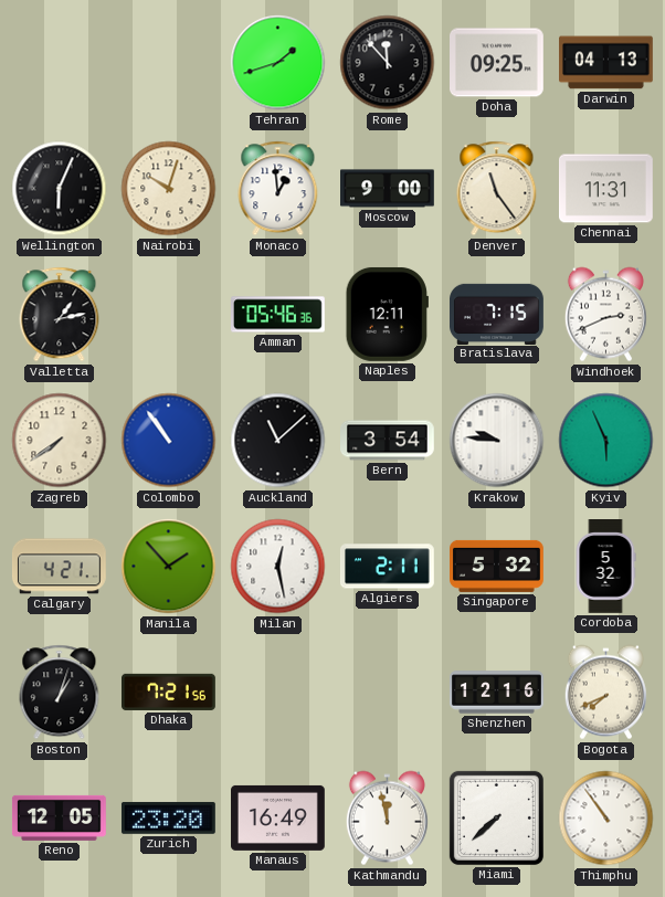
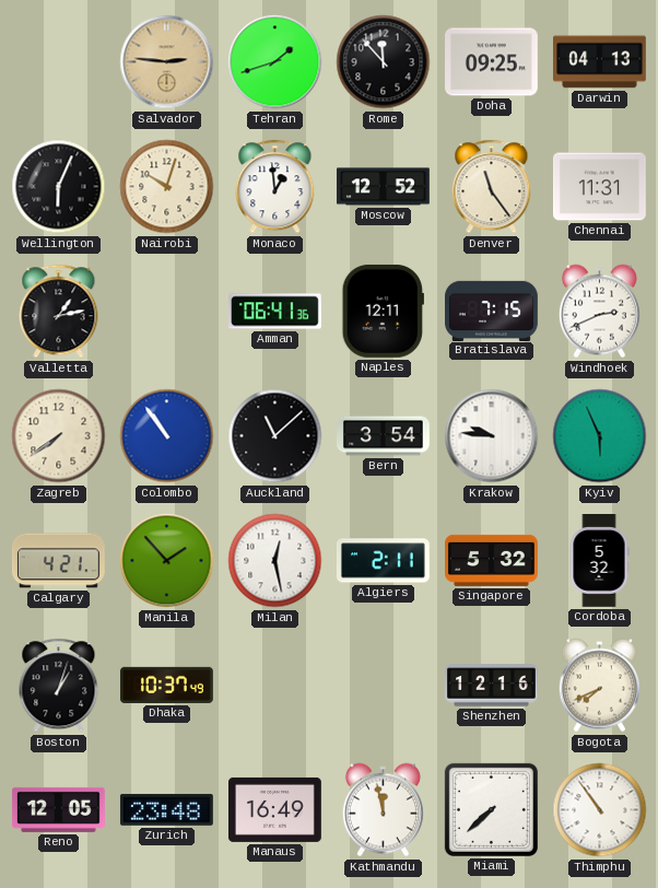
Salvador: none -> 2:46
Moscow: 9:00 -> 12:52
Amman: 05:46 -> 06:41
Dhaka: 7:21 -> 10:37
Zurich: 23:20 -> 23:48
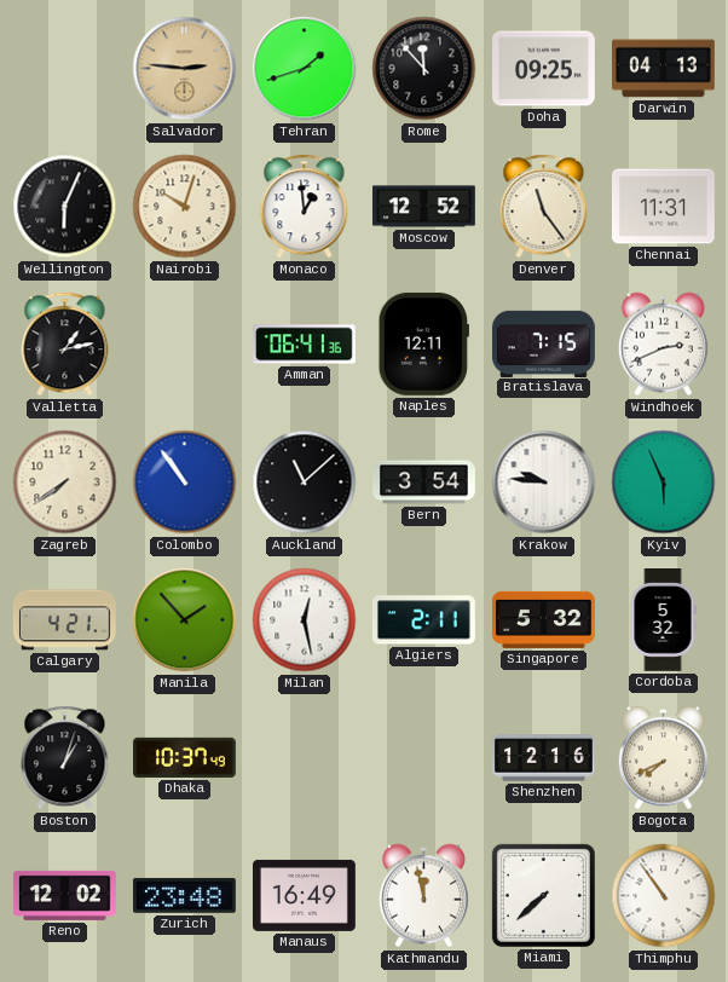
Reno: 12:05 -> 12:02
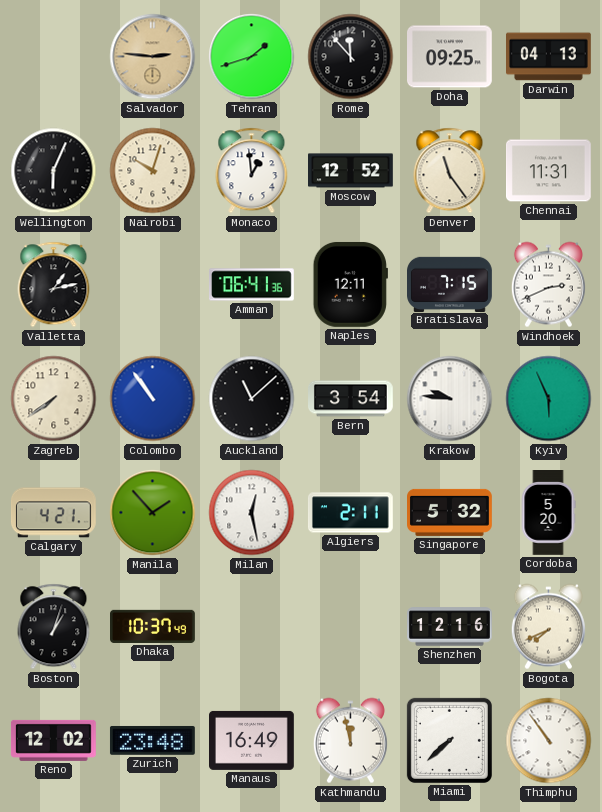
Cordoba: 5:32 -> 5:20
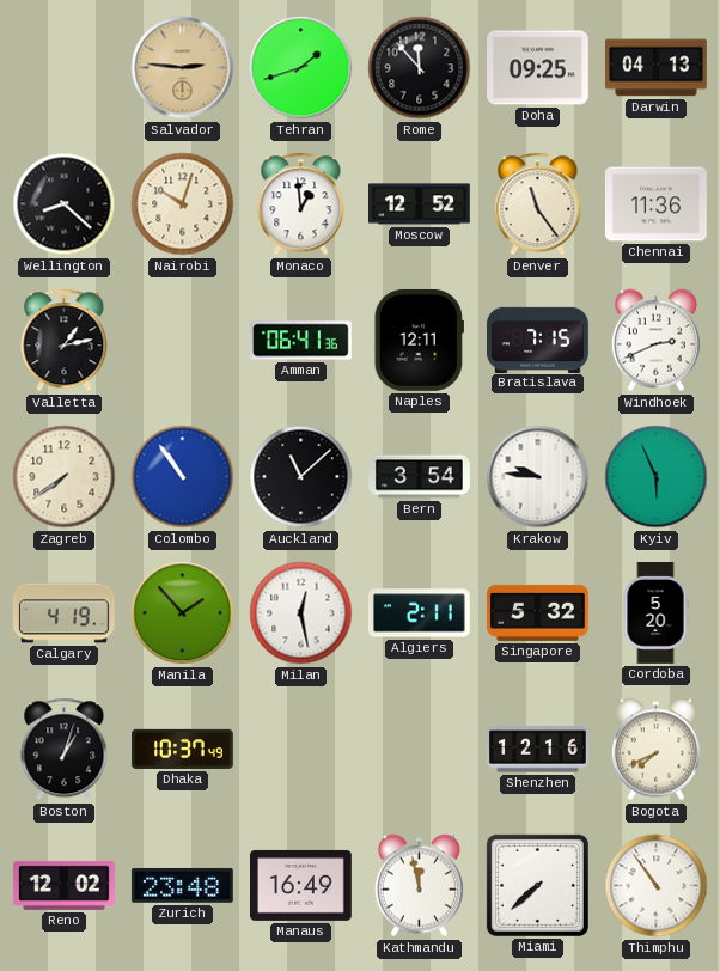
Wellington: 6:04 -> 8:22
Chennai: 11:31 -> 11:36
Calgary: 4:21 -> 4:19
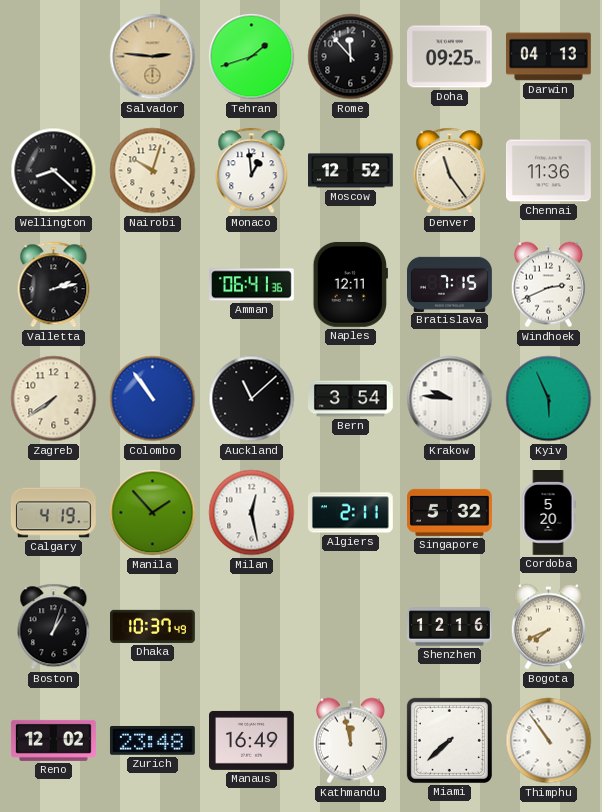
Valletta: 1:13 -> 2:13
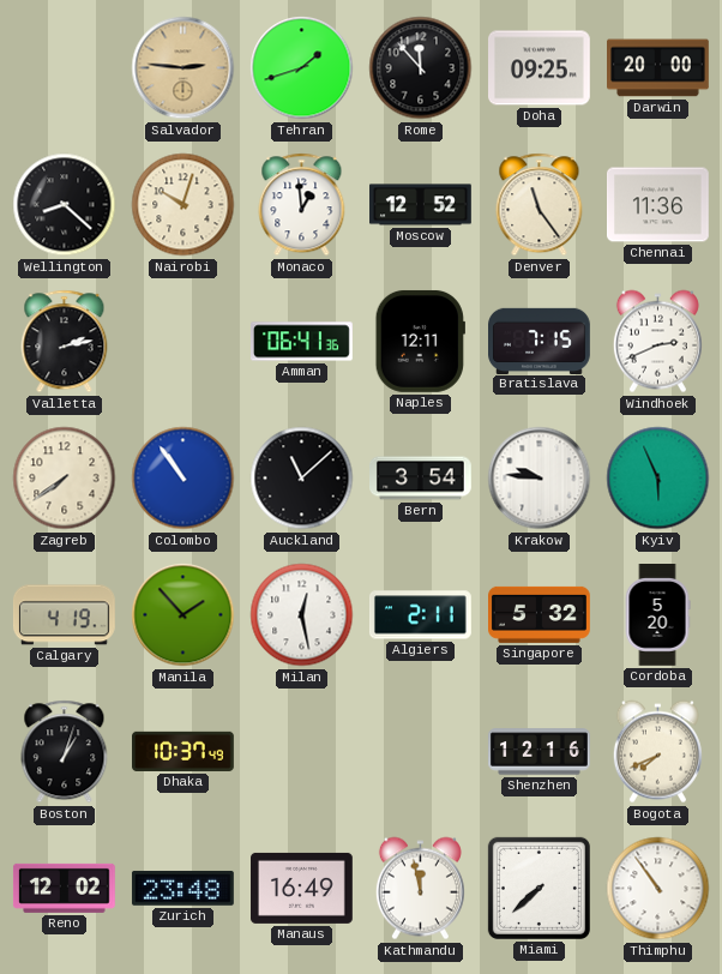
Darwin: 04:13 -> 20:00
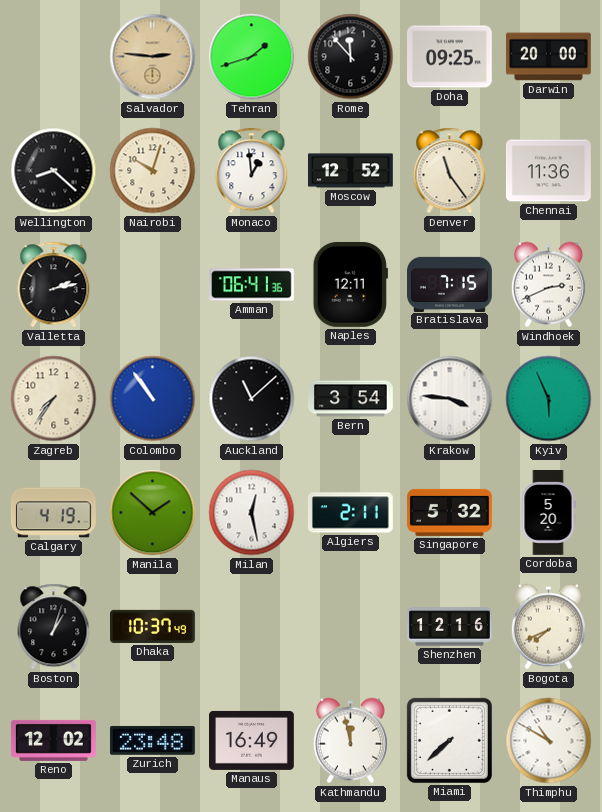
Zagreb: 7:39 -> 7:36
Krakow: 9:46 -> 3:46
Manila: 1:53 -> 1:52
Thimphu: 10:54 -> 10:50
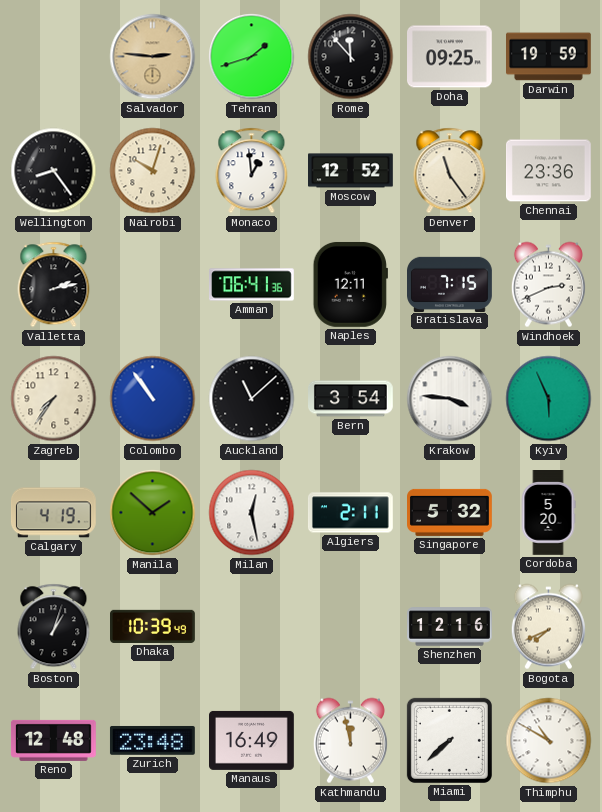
Darwin: 20:00 -> 19:59
Wellington: 8:22 -> 8:24
Chennai: 11:36 -> 23:36
Dhaka: 10:37 -> 10:39
Reno: 12:02 -> 12:48
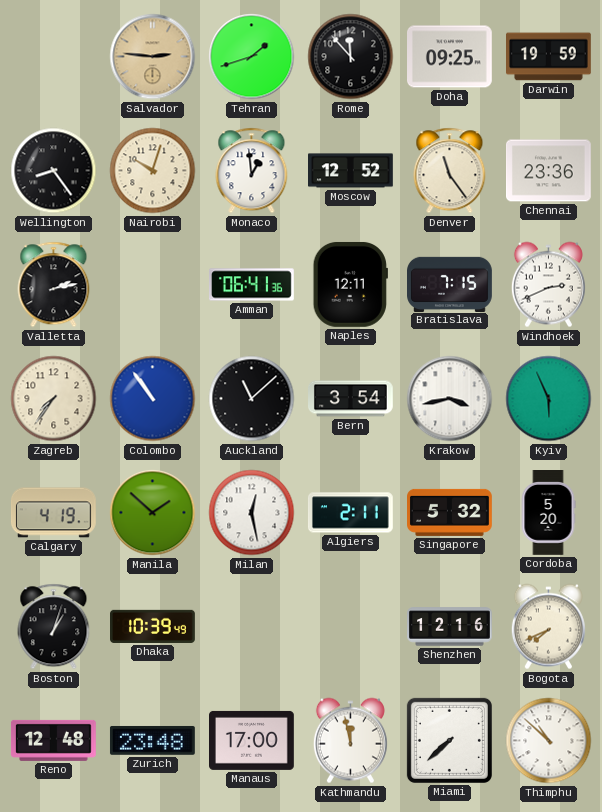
Krakow: 3:46 -> 3:43
Manaus: 16:49 -> 17:00
Thimphu: 10:50 -> 10:52
